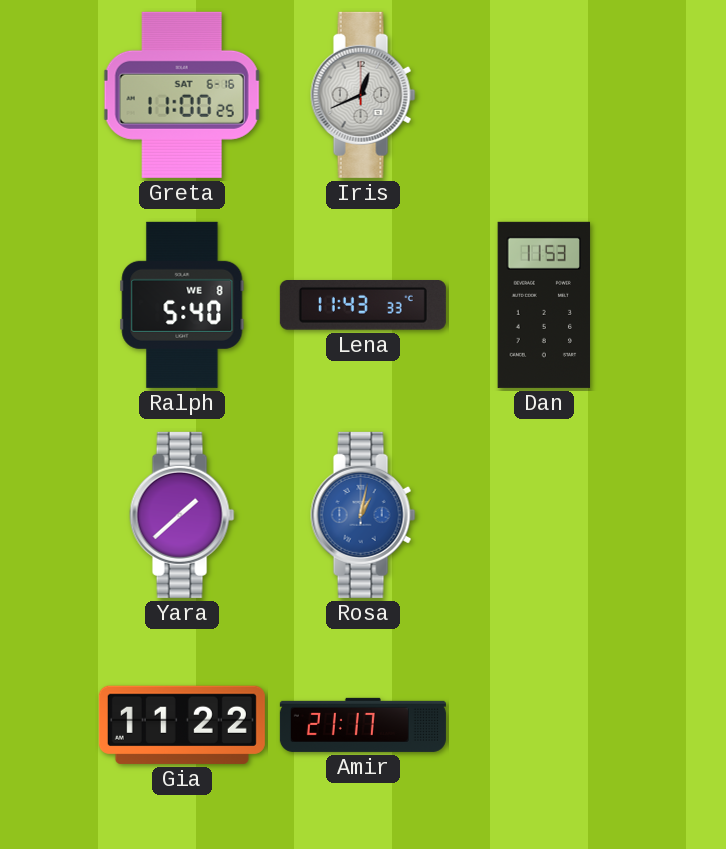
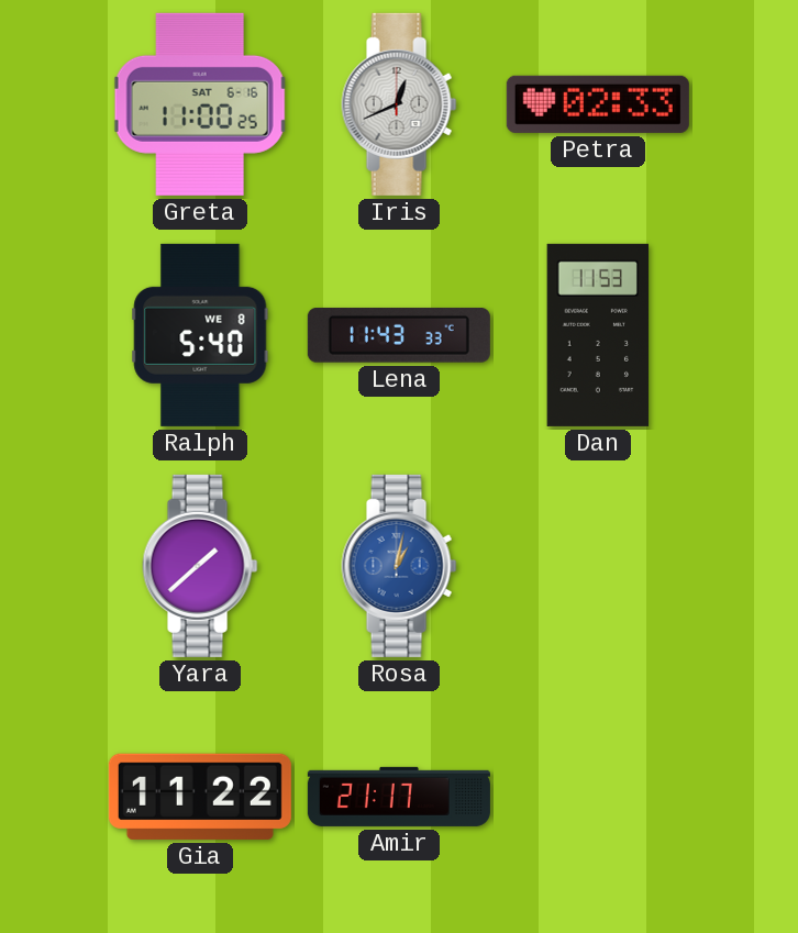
Petra: none -> 02:33
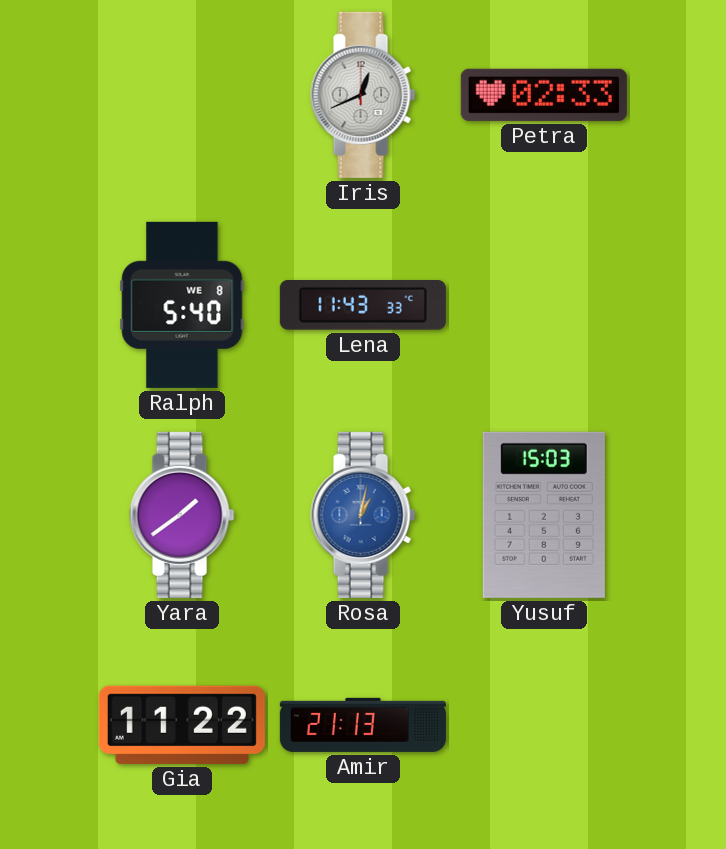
Greta: 11:00 -> none
Dan: 11:53 -> none
Yara: 1:38 -> 1:39
Yusuf: none -> 15:03
Amir: 21:17 -> 21:13
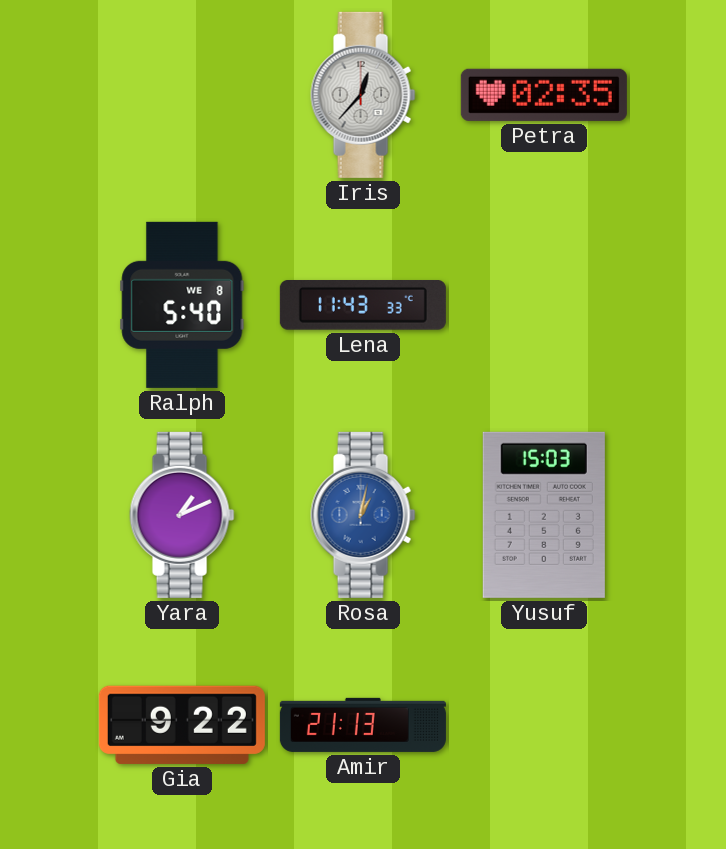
Iris: 12:41 -> 12:37
Petra: 02:33 -> 02:35
Yara: 1:39 -> 1:11
Gia: 11:22 -> 9:22
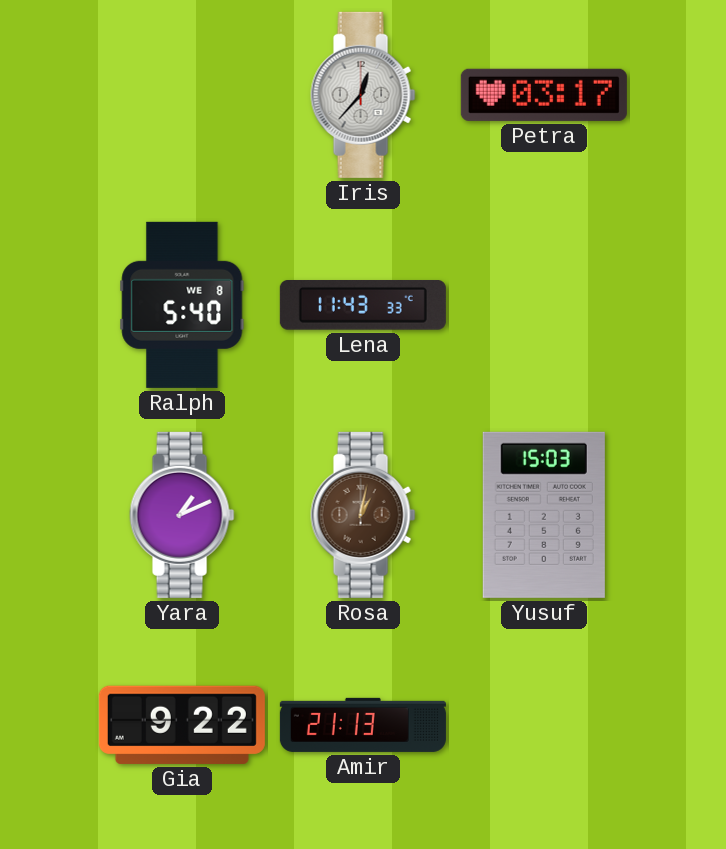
Petra: 02:35 -> 03:17
Rosa dial: blue -> brown
